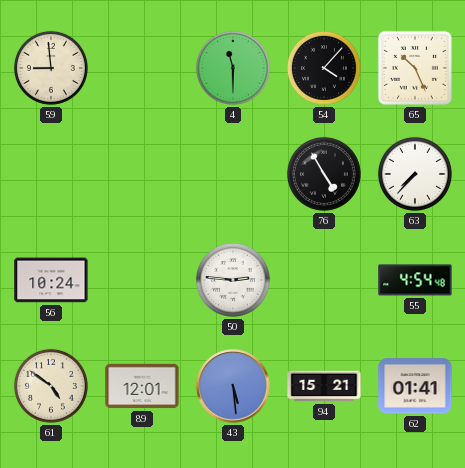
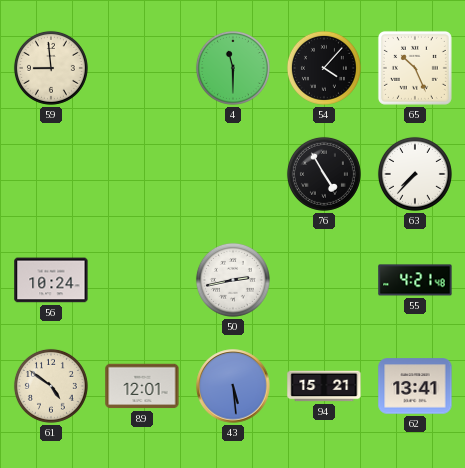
50: 2:46 -> 2:43
55: 4:54 -> 4:21
62: 01:41 -> 13:41
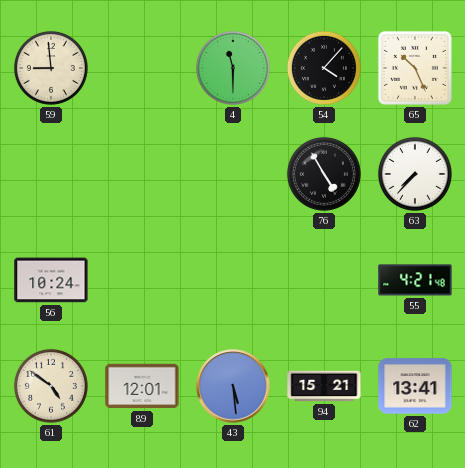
50: 2:43 -> none
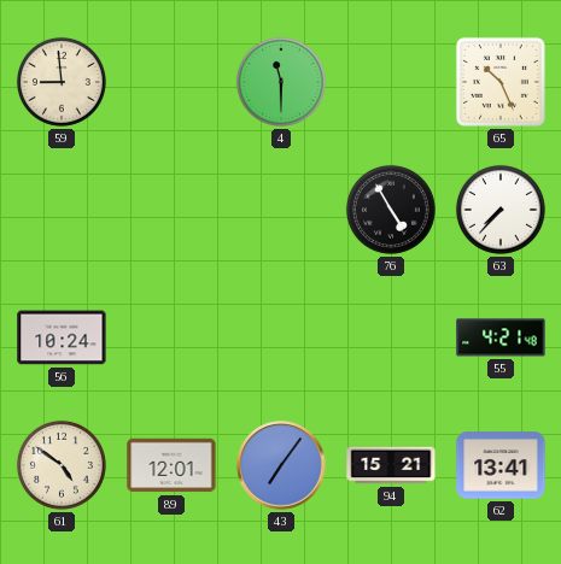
54: 4:07 -> none
43: 5:29 -> 7:06
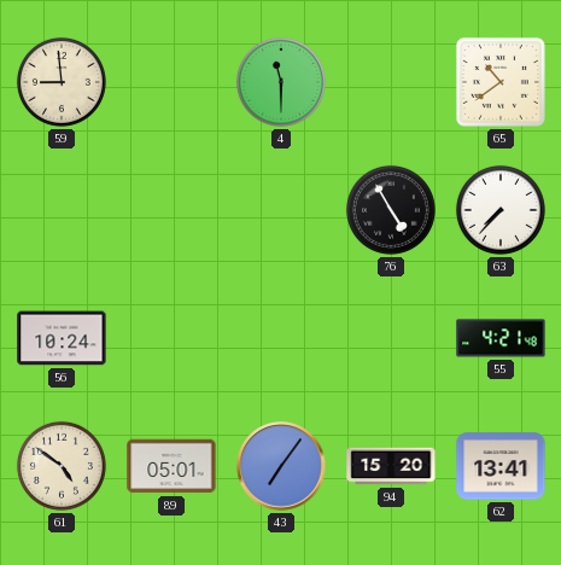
65: 10:26 -> 10:39
89: 12:01 -> 05:01
94: 15:21 -> 15:20
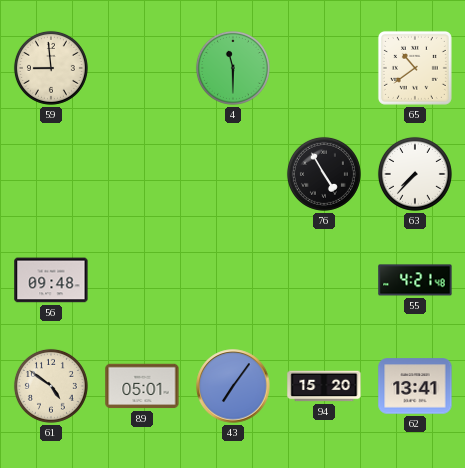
56: 10:24 -> 09:48
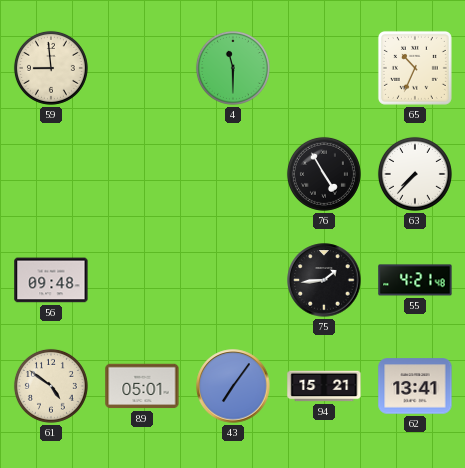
65: 10:39 -> 10:34
75: none -> 1:44
94: 15:20 -> 15:21
